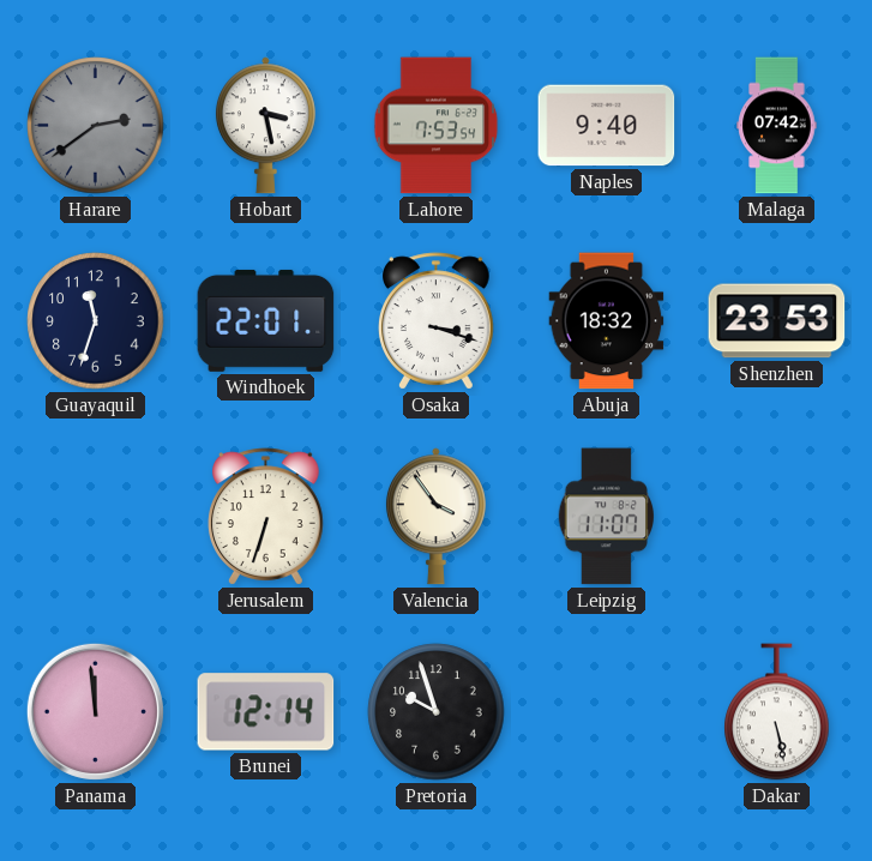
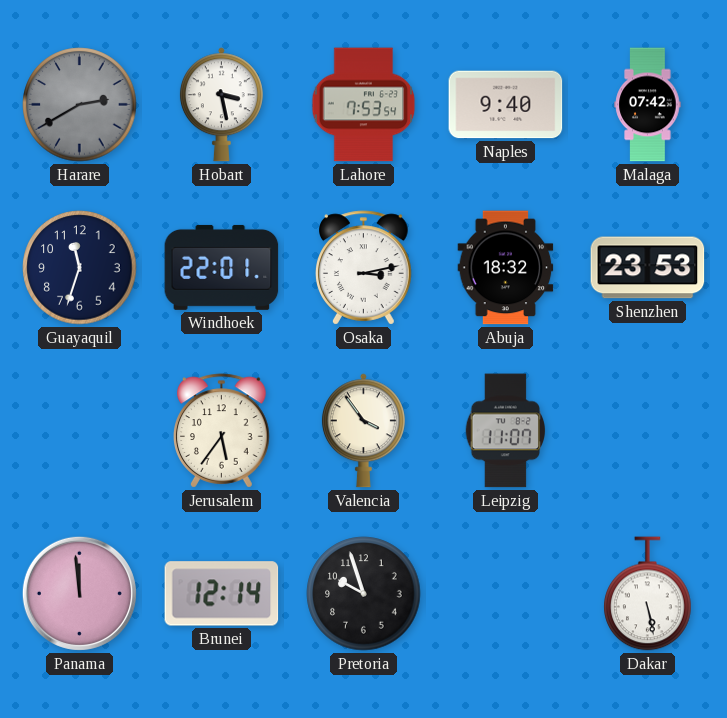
Harare: 2:39 -> 2:40
Osaka: 3:18 -> 3:13
Jerusalem: 6:33 -> 5:36
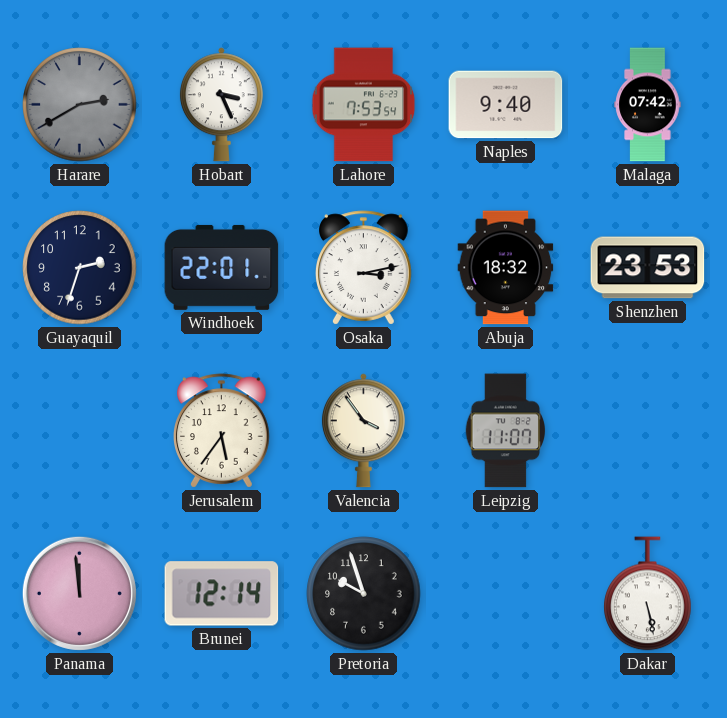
Hobart: 3:28 -> 3:26
Guayaquil: 11:33 -> 2:33
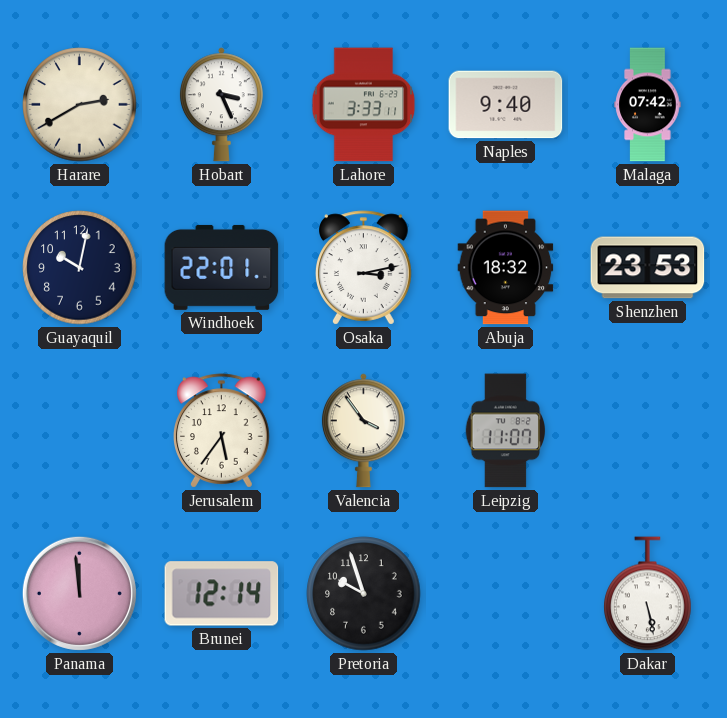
Harare dial: grey -> cream
Lahore: 7:53 -> 3:33
Guayaquil: 2:33 -> 10:02
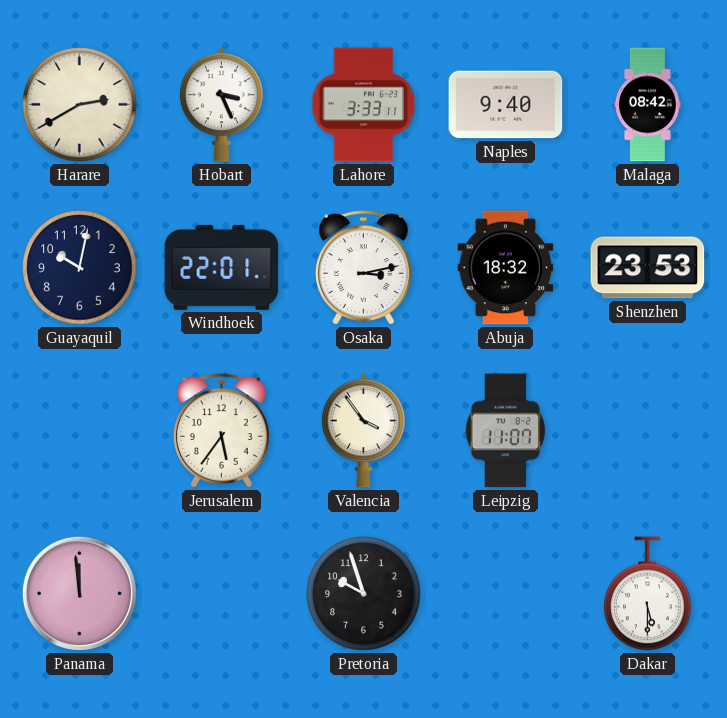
Malaga: 07:42 -> 08:42
Brunei: 12:14 -> none
Dakar: 5:28 -> 5:30
